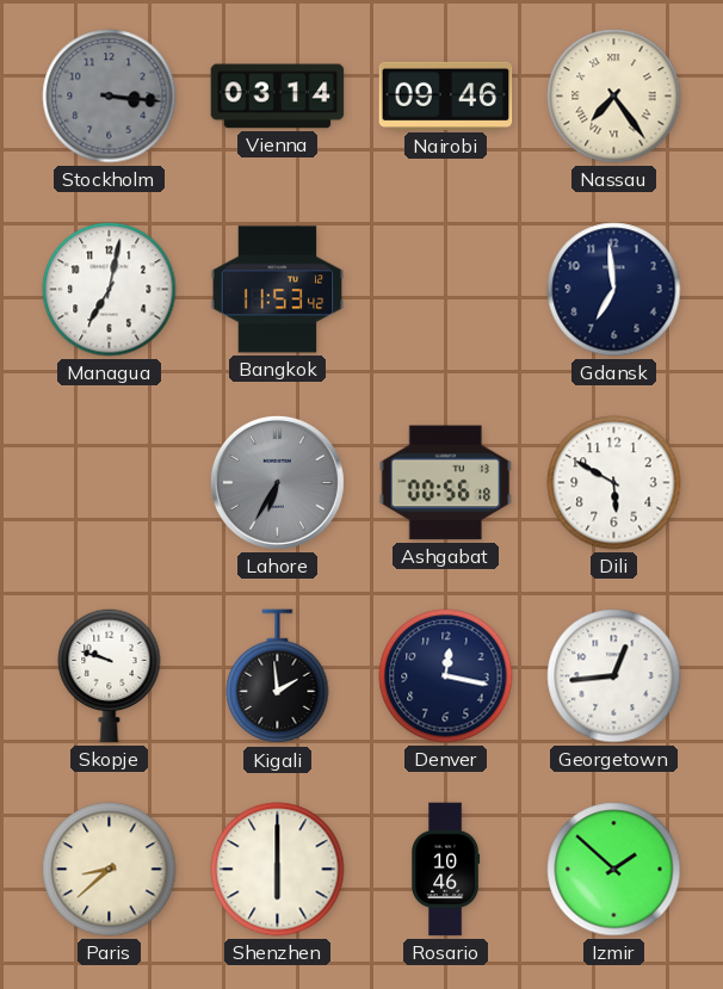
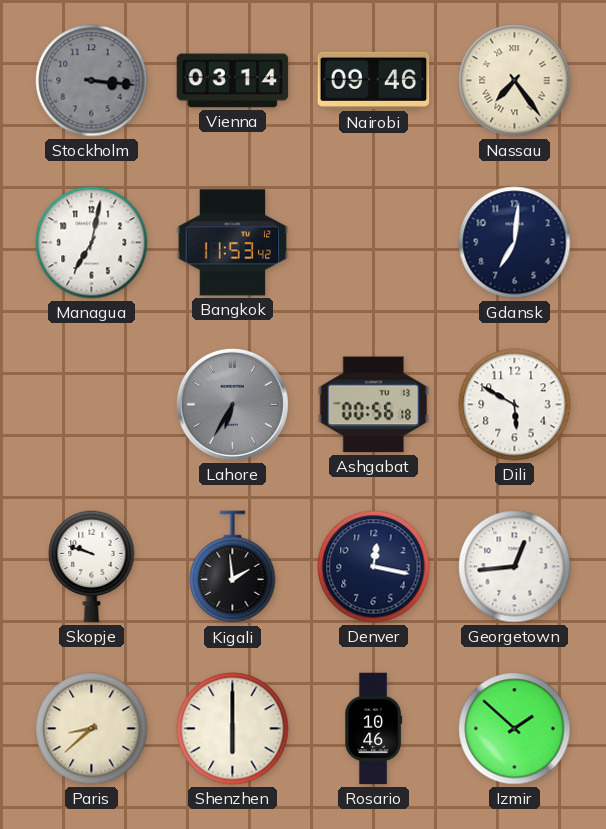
Gdansk: 6:59 -> 7:01
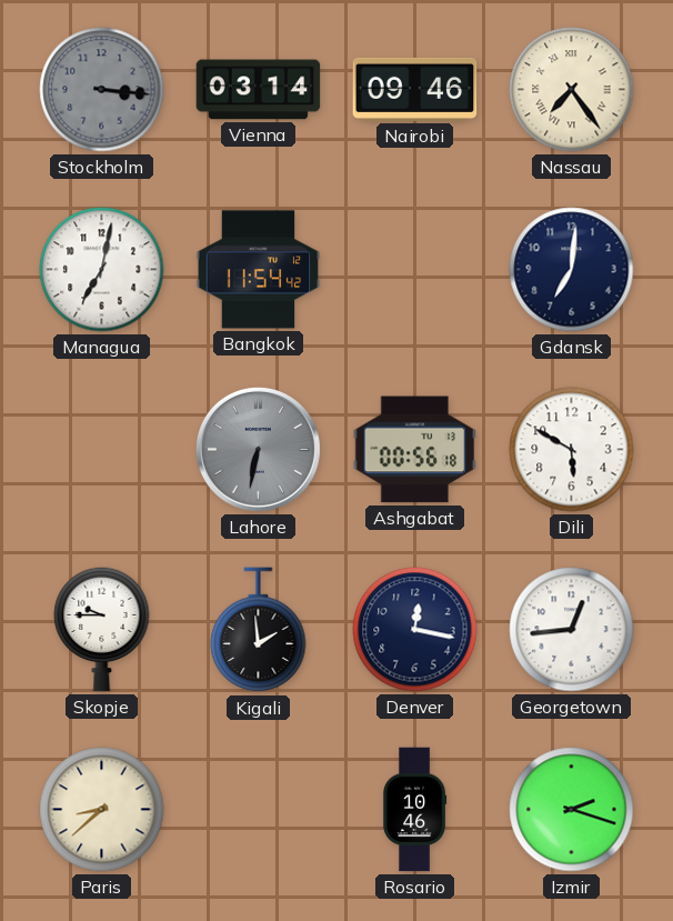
Bangkok: 11:53 -> 11:54
Lahore: 6:35 -> 6:32
Skopje: 9:48 -> 9:45
Shenzhen: 6:00 -> none
Izmir: 1:52 -> 2:18
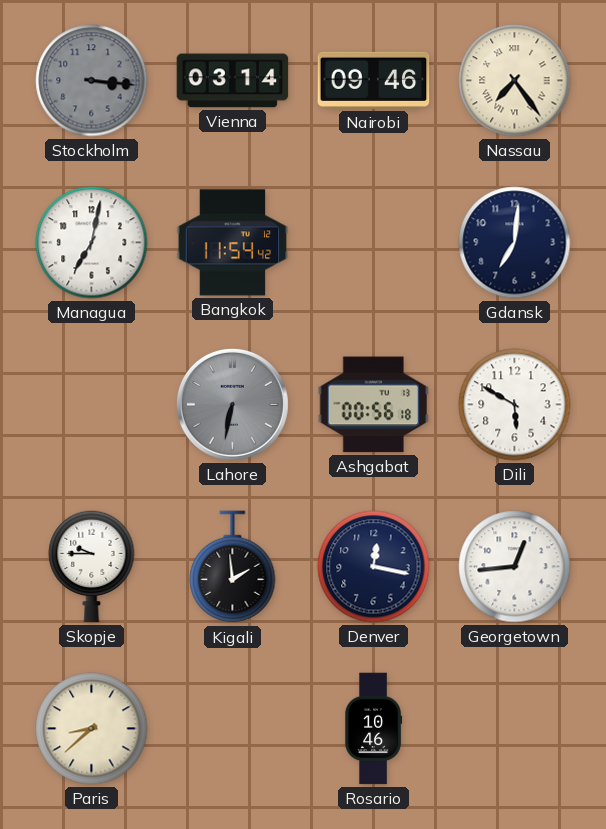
Izmir: 2:18 -> none
